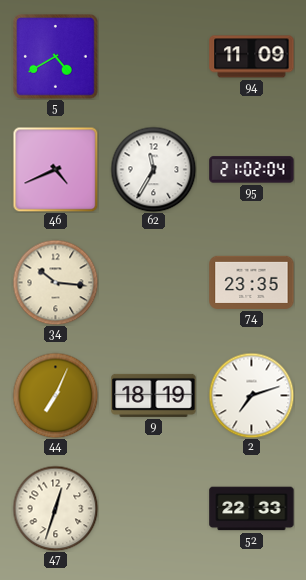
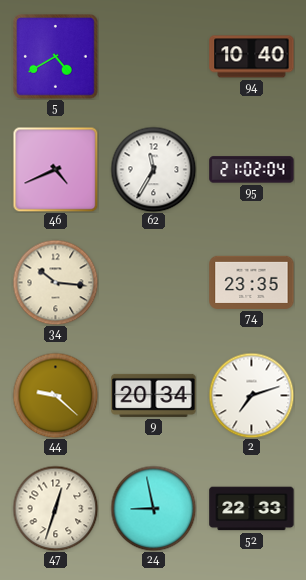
94: 11:09 -> 10:40
44: 7:04 -> 9:22
9: 18:19 -> 20:34
24: none -> 8:58
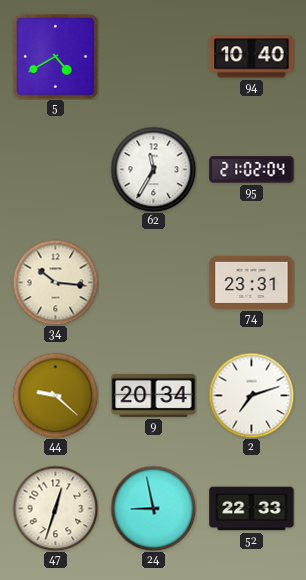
46: 4:41 -> none
74: 23:35 -> 23:31
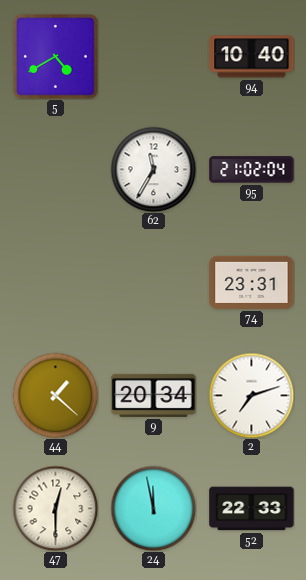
34: 10:16 -> none
44: 9:22 -> 1:22
47: 12:33 -> 12:30
24: 8:58 -> 11:58
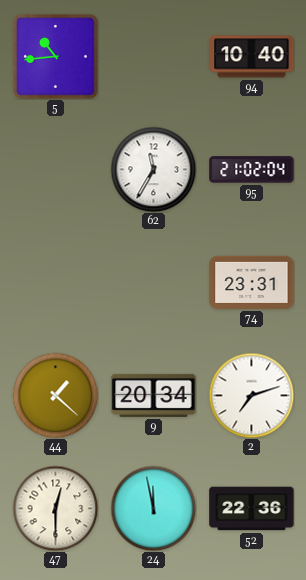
5: 4:40 -> 10:44
52: 22:33 -> 22:36
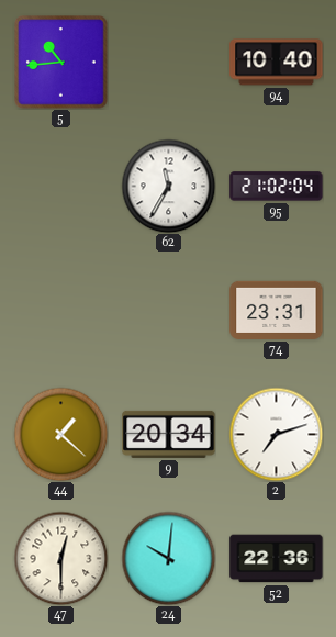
24: 11:58 -> 10:01
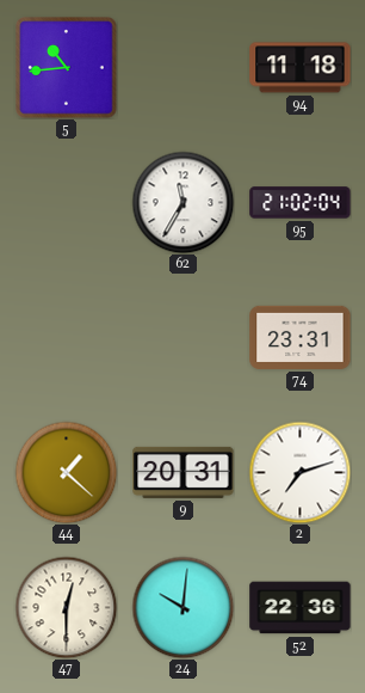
94: 10:40 -> 11:18
9: 20:34 -> 20:31
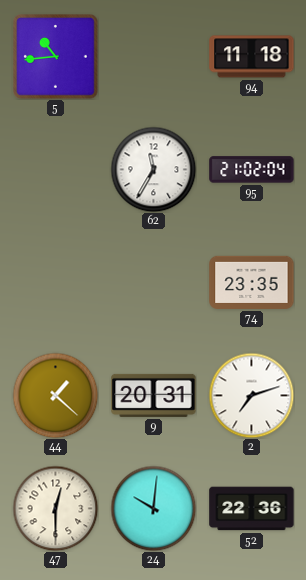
74: 23:31 -> 23:35
